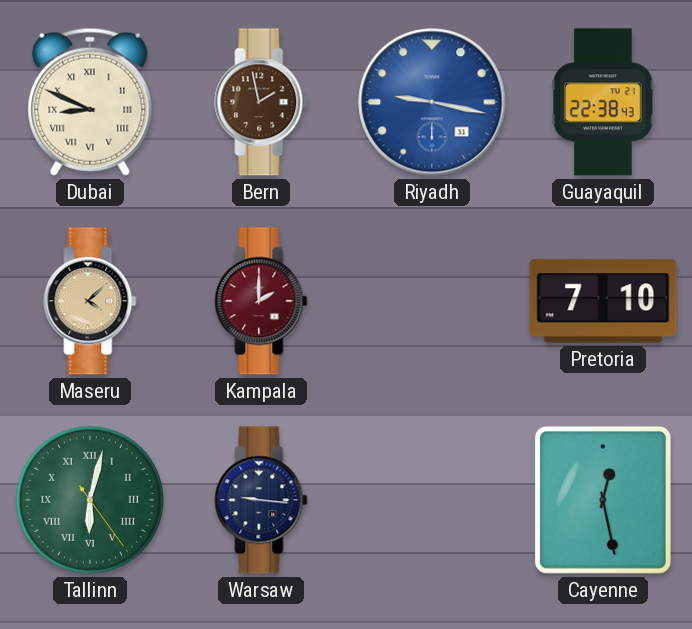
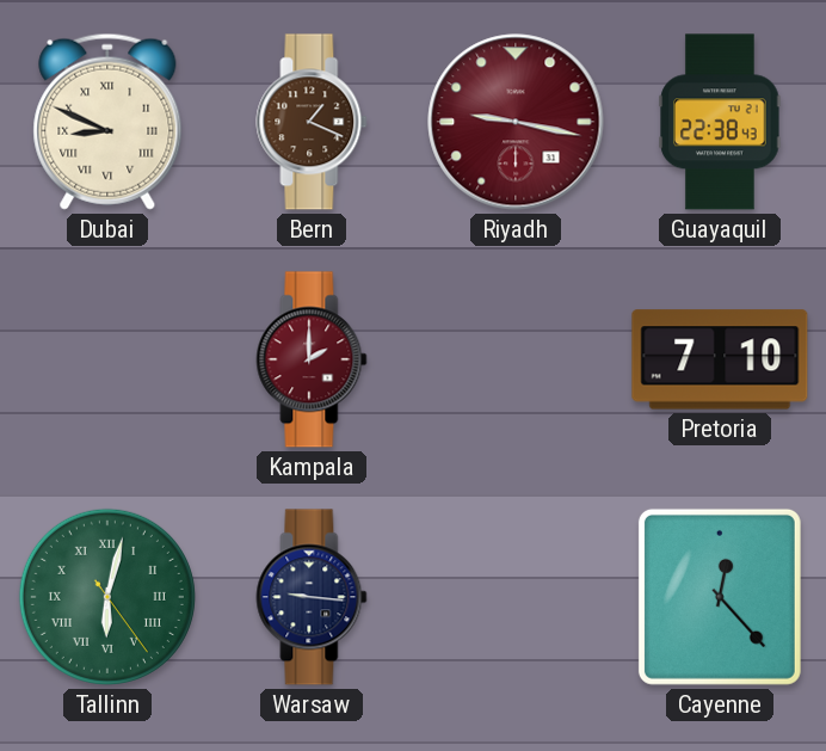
Bern: 1:58 -> 1:19
Riyadh dial: blue -> burgundy
Maseru: 4:08 -> none
Cayenne: 12:28 -> 12:23
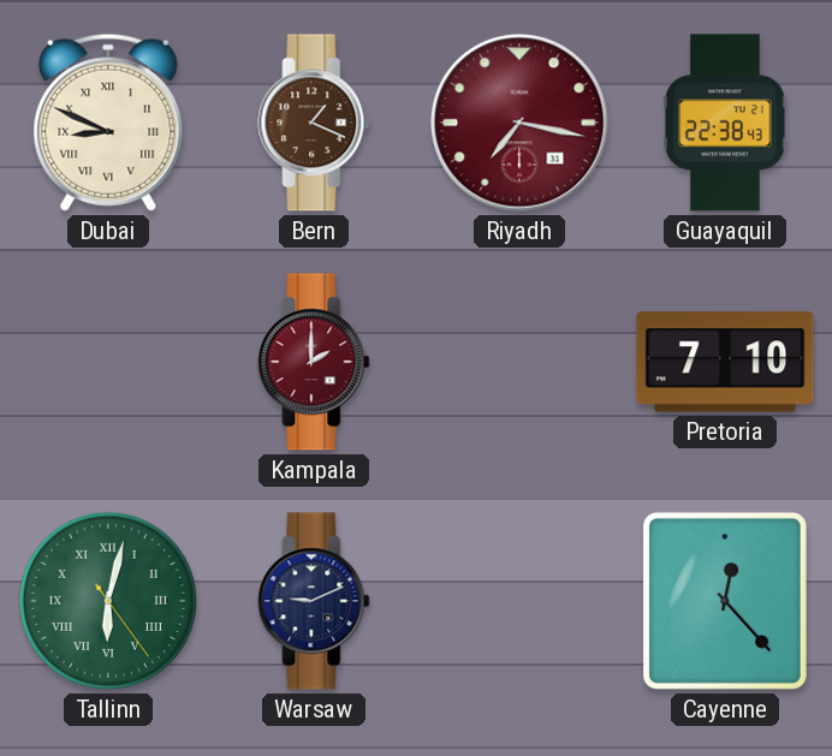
Riyadh: 9:17 -> 7:17
Warsaw: 9:16 -> 9:11
